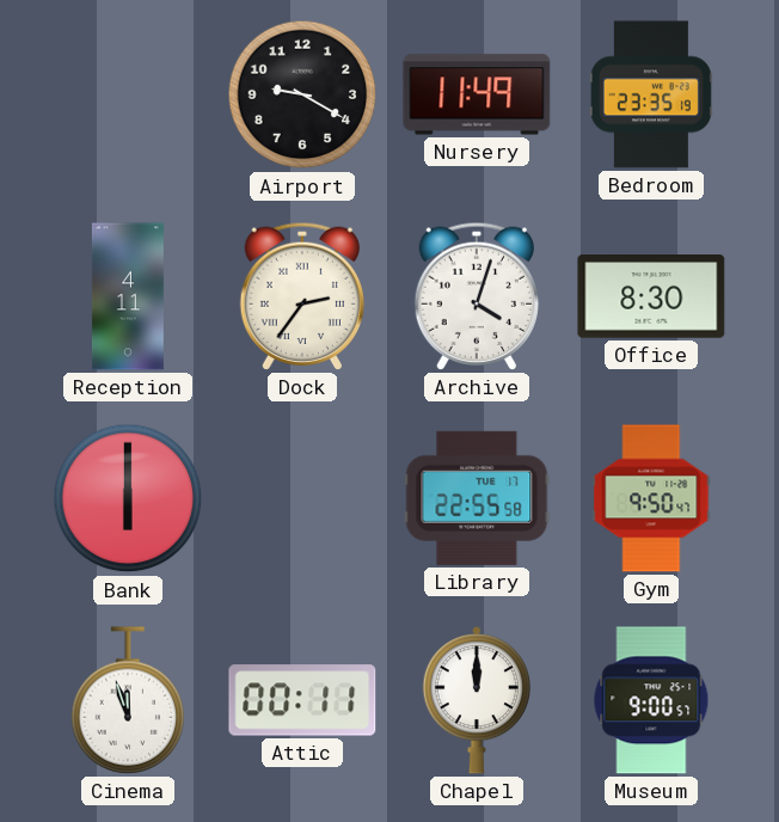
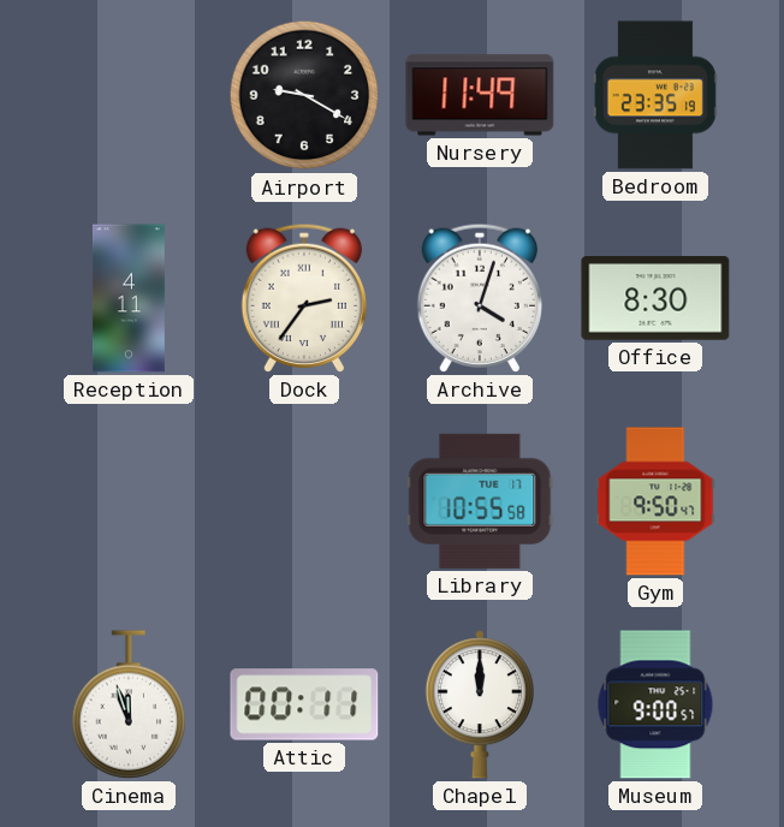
Bank: 6:00 -> none
Library: 22:55 -> 10:55
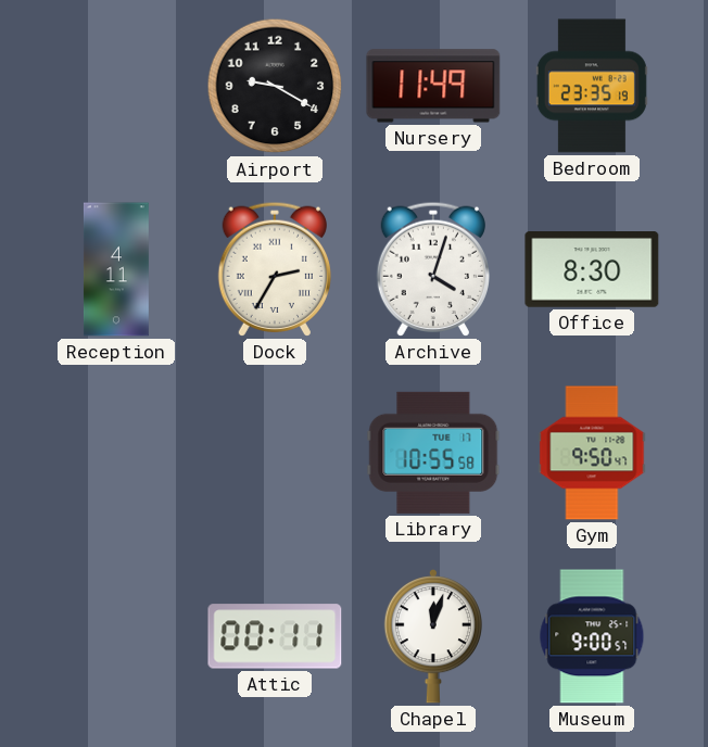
Dock: 2:36 -> 2:35
Cinema: 11:57 -> none
Chapel: 12:00 -> 12:03
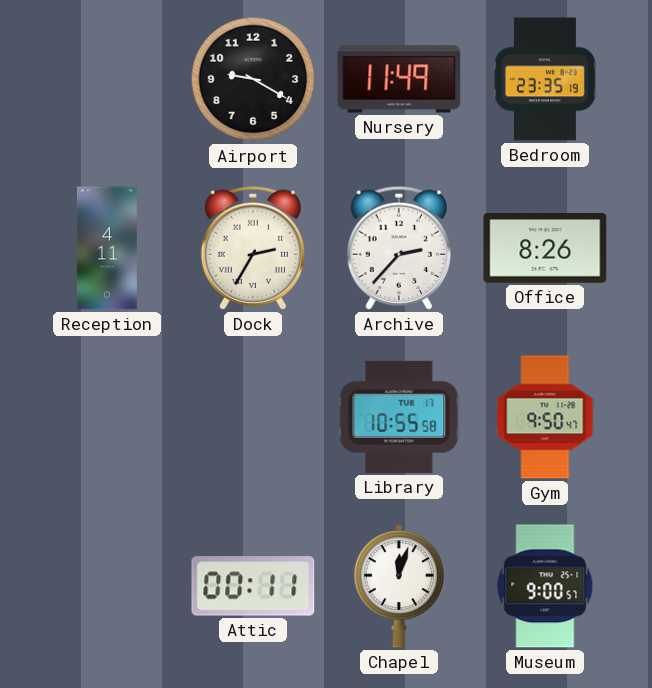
Archive: 4:03 -> 2:37
Office: 8:30 -> 8:26
